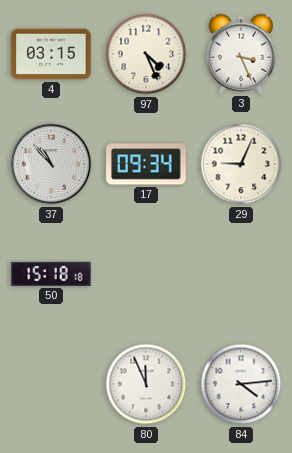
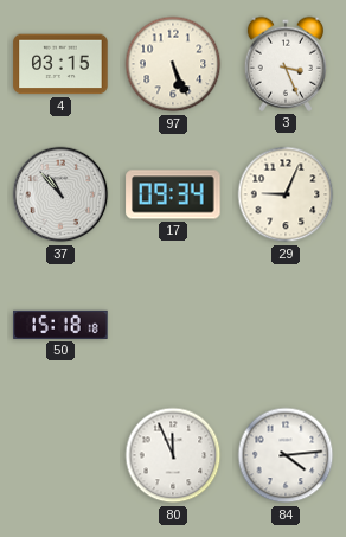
97: 4:26 -> 5:26
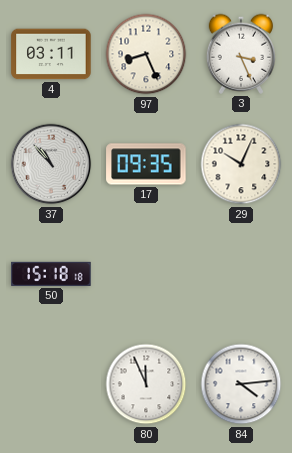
4: 03:15 -> 03:11
97: 5:26 -> 8:26
17: 09:34 -> 09:35
29: 9:04 -> 10:04
